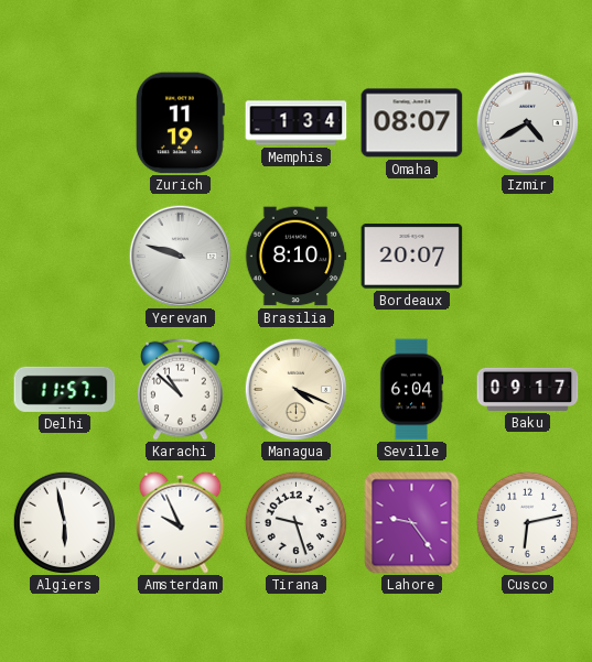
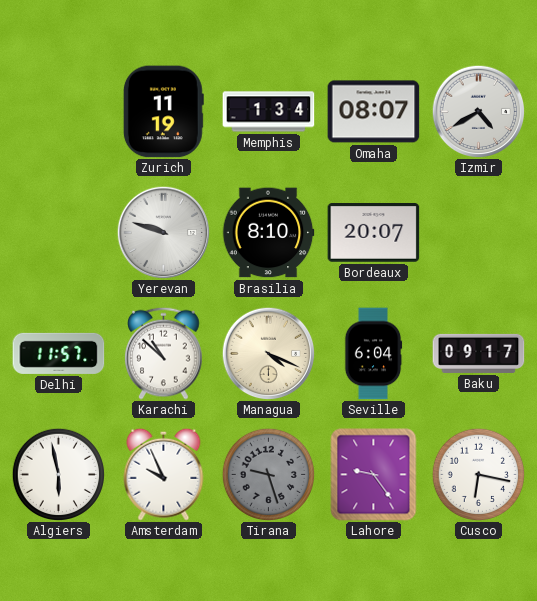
Tirana dial: white -> grey
Cusco: 6:13 -> 6:17
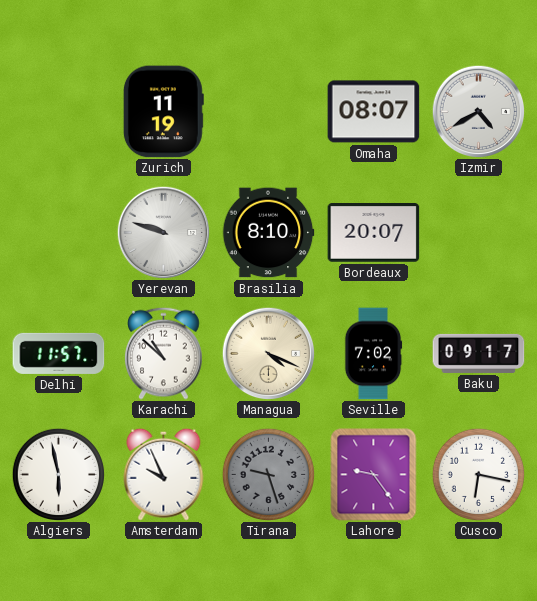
Memphis: 1:34 -> none
Seville: 6:04 -> 7:02
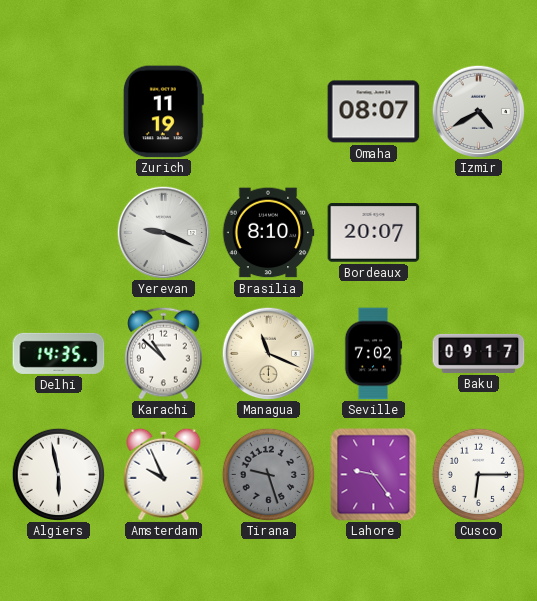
Yerevan: 9:48 -> 9:19
Delhi: 11:57 -> 14:35
Managua: 4:19 -> 11:19
Cusco: 6:17 -> 6:15
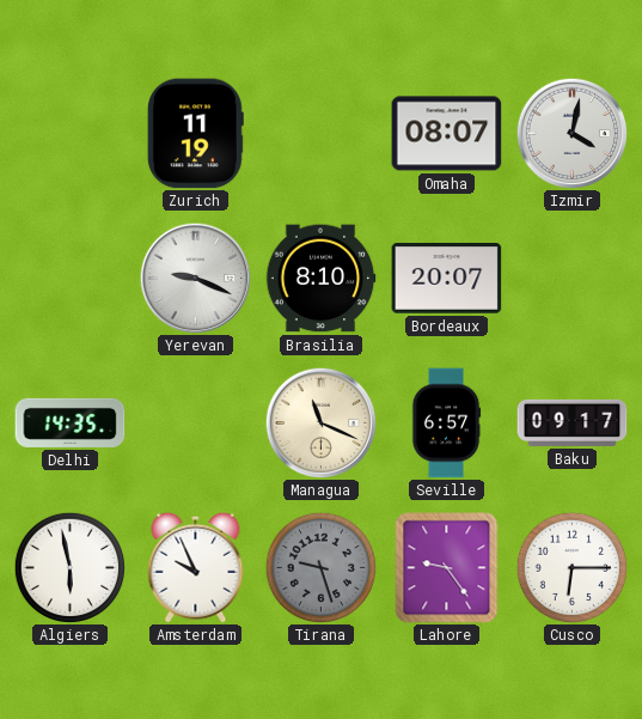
Izmir: 4:40 -> 4:02
Karachi: 10:52 -> none
Seville: 7:02 -> 6:57
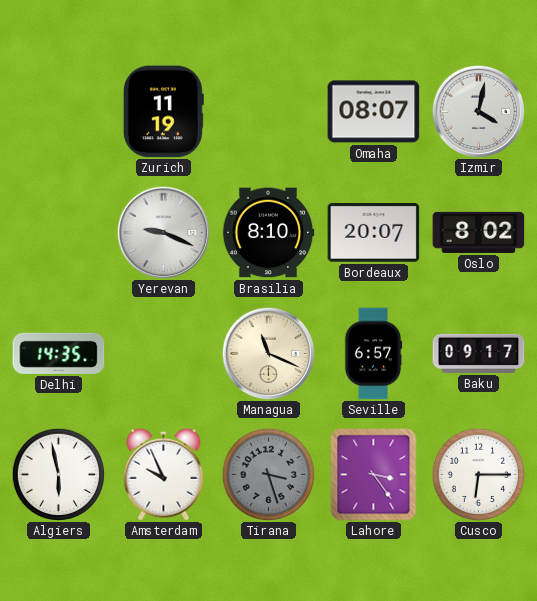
Oslo: none -> 8:02
Tirana: 9:27 -> 3:27
Lahore: 9:24 -> 3:24
